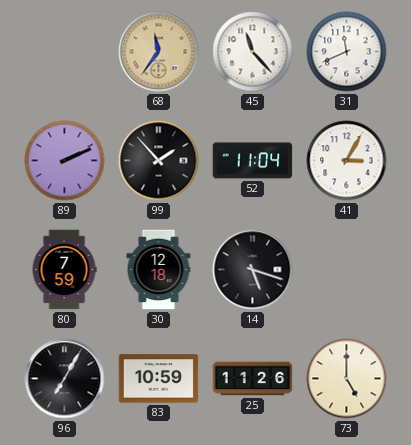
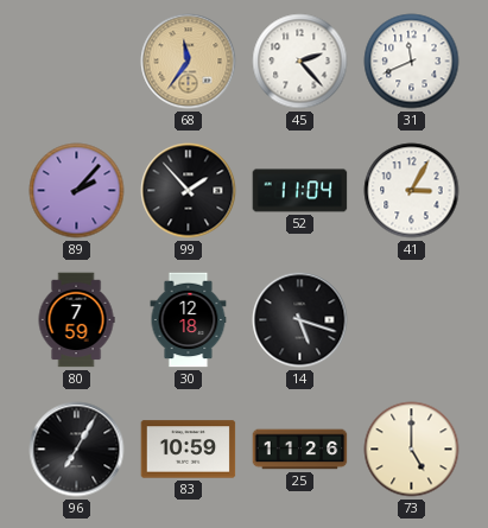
45: 11:23 -> 2:23
89: 2:11 -> 2:07
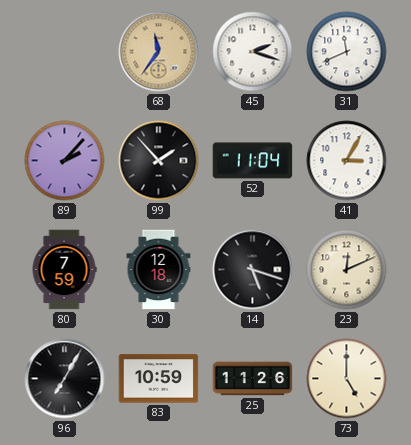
45: 2:23 -> 2:18
23: none -> 12:11
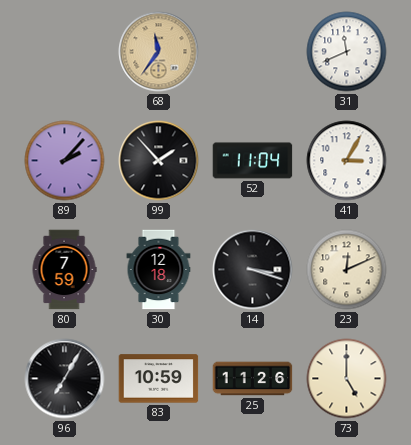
45: 2:18 -> none
14: 5:18 -> 3:18
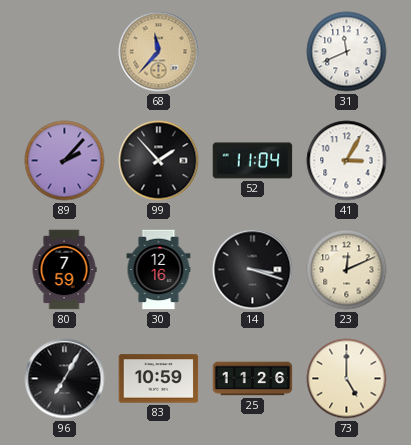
68: 11:36 -> 11:37
30: 12:18 -> 12:16
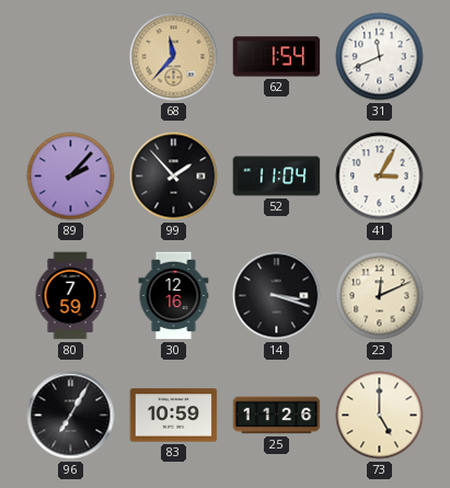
62: none -> 1:54
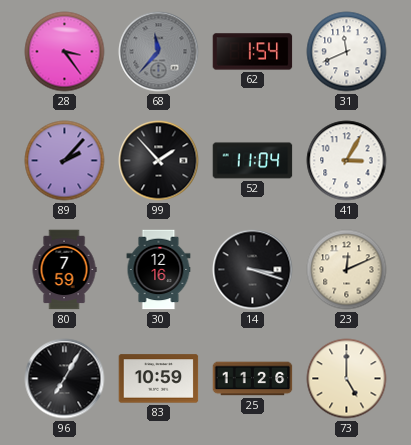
28: none -> 3:24
68 dial: champagne -> grey
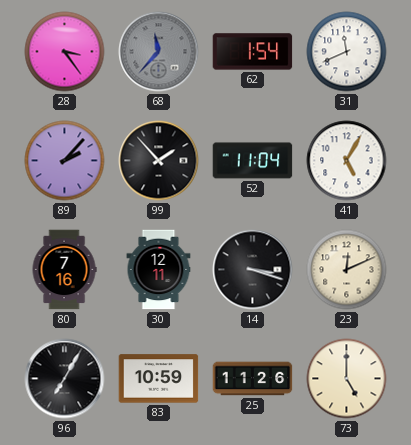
41: 3:05 -> 5:05
80: 7:59 -> 7:16
30: 12:16 -> 12:11
